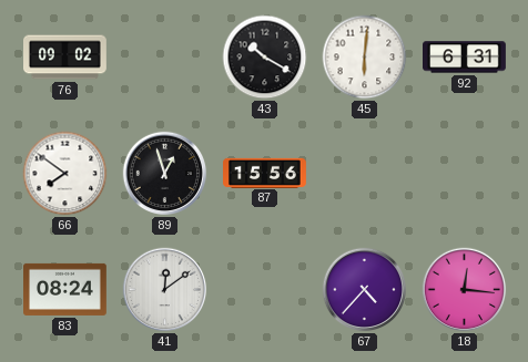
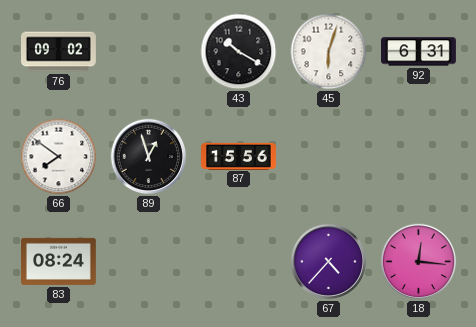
45: 6:01 -> 6:03
41: 12:09 -> none
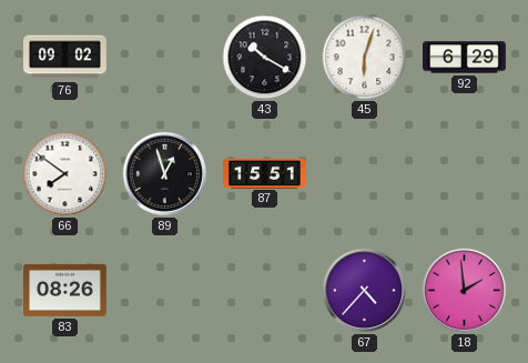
92: 6:31 -> 6:29
87: 15:56 -> 15:51
83: 08:24 -> 08:26
18: 12:16 -> 1:59
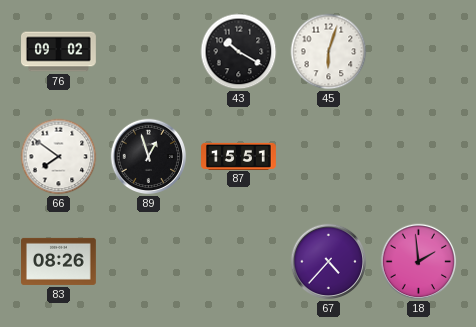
92: 6:29 -> none
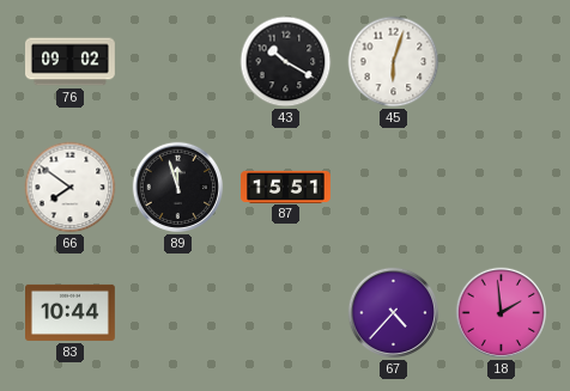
89: 12:57 -> 11:57
83: 08:26 -> 10:44
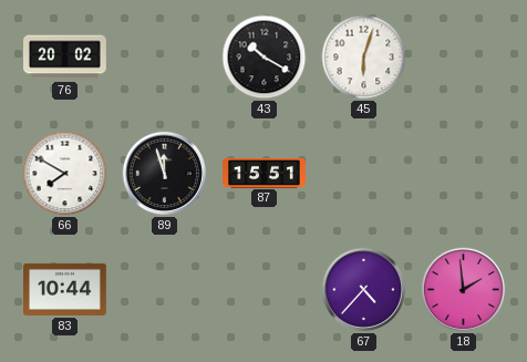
76: 09:02 -> 20:02
66: 7:51 -> 7:50
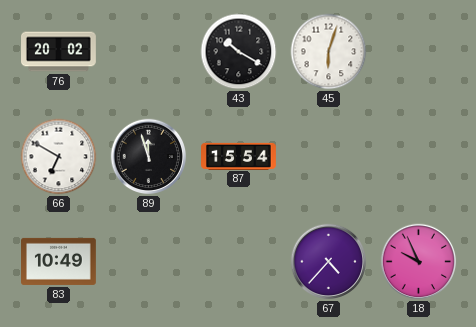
66: 7:50 -> 6:50
87: 15:51 -> 15:54
83: 10:44 -> 10:49
18: 1:59 -> 9:56
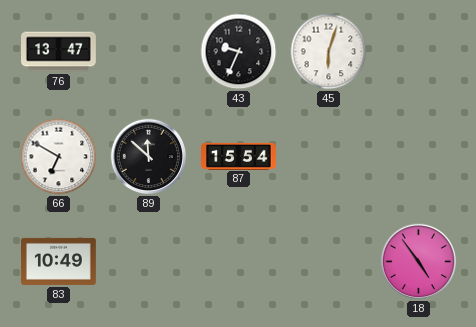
76: 20:02 -> 13:47
43: 10:20 -> 9:34
89: 11:57 -> 11:52
67: 4:37 -> none
18: 9:56 -> 4:54
